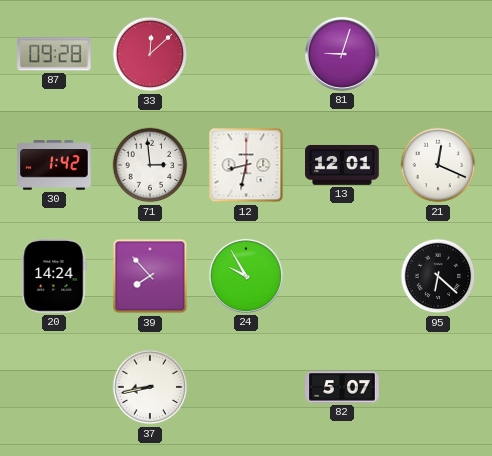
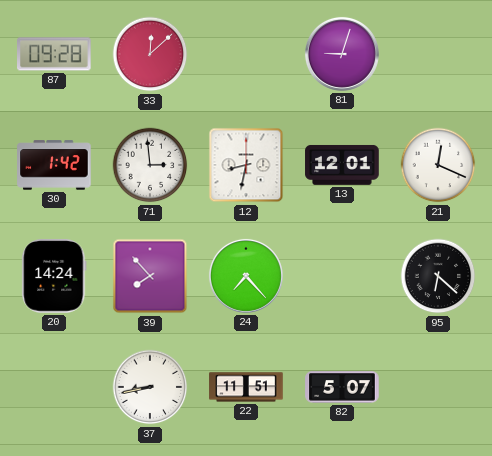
24: 9:55 -> 7:23
22: none -> 11:51
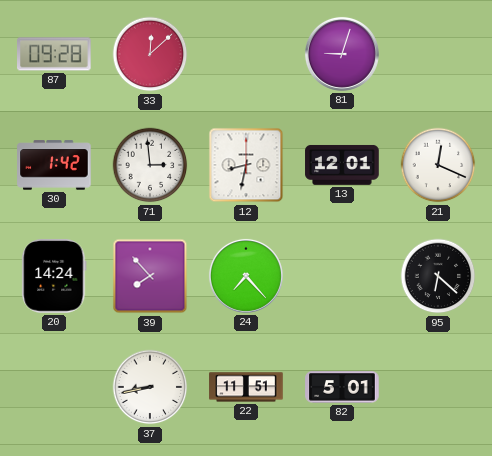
82: 5:07 -> 5:01
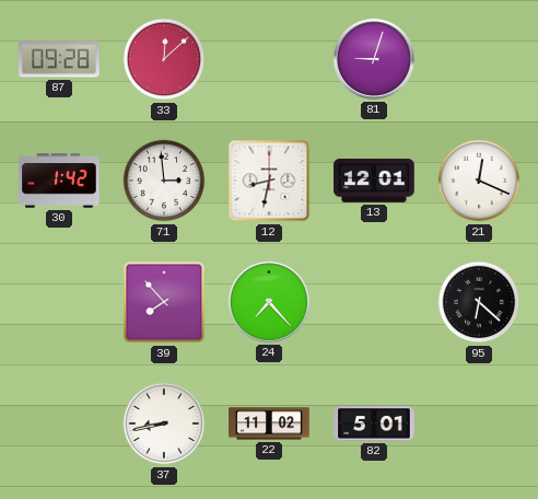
20: 14:24 -> none
22: 11:51 -> 11:02
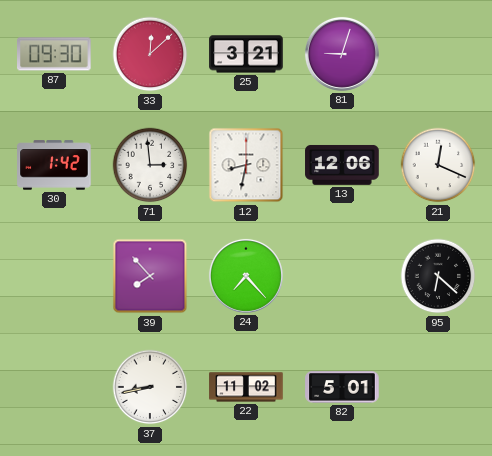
87: 09:28 -> 09:30
25: none -> 3:21
13: 12:01 -> 12:06
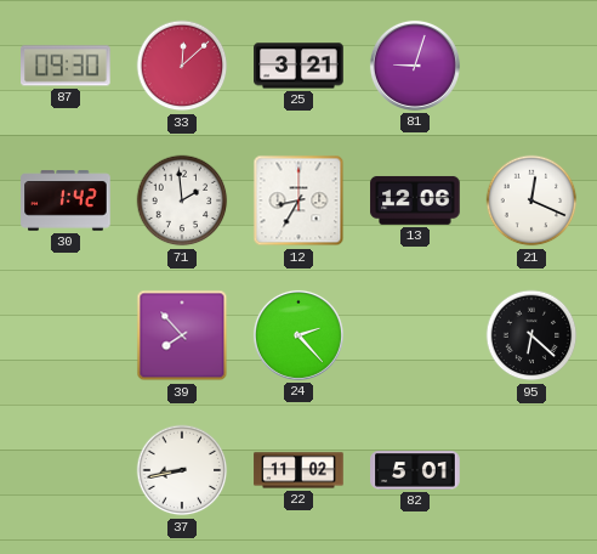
71: 2:59 -> 1:59
12: 8:32 -> 8:35
24: 7:23 -> 2:23
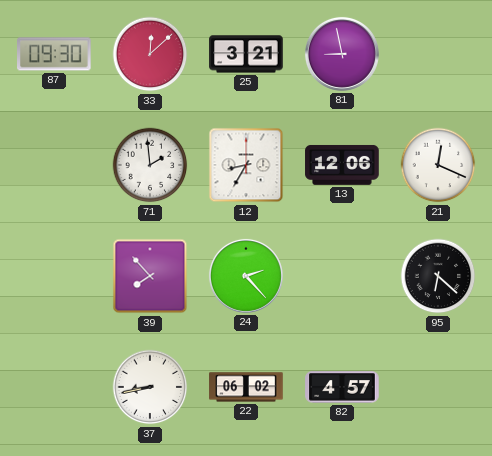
81: 9:03 -> 8:58
30: 1:42 -> none
22: 11:02 -> 06:02
82: 5:01 -> 4:57
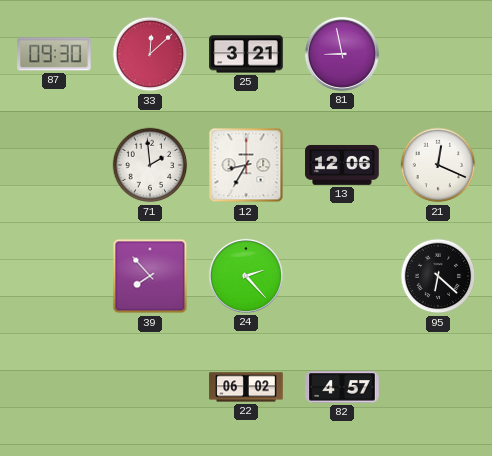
37: 8:43 -> none
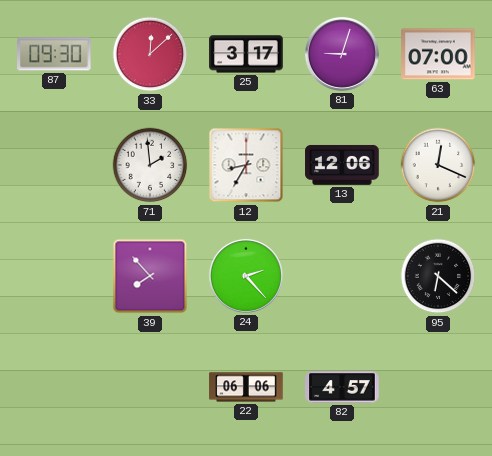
25: 3:21 -> 3:17
81: 8:58 -> 9:03
63: none -> 07:00
22: 06:02 -> 06:06
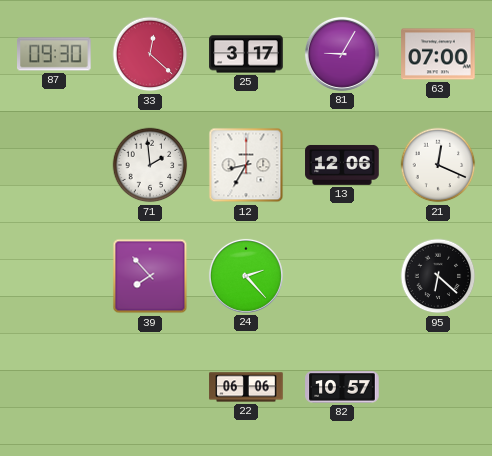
33: 12:08 -> 12:22
81: 9:03 -> 9:05
82: 4:57 -> 10:57
